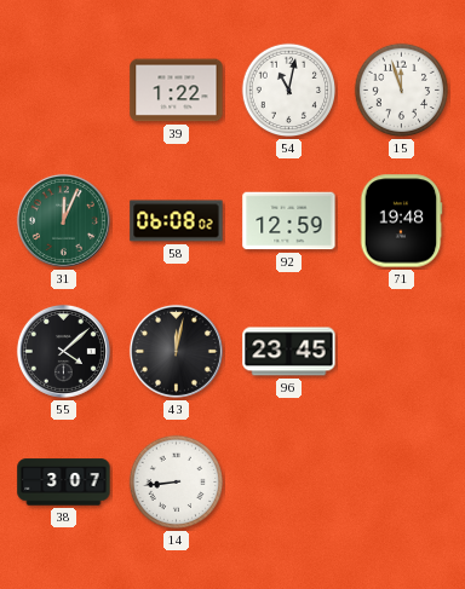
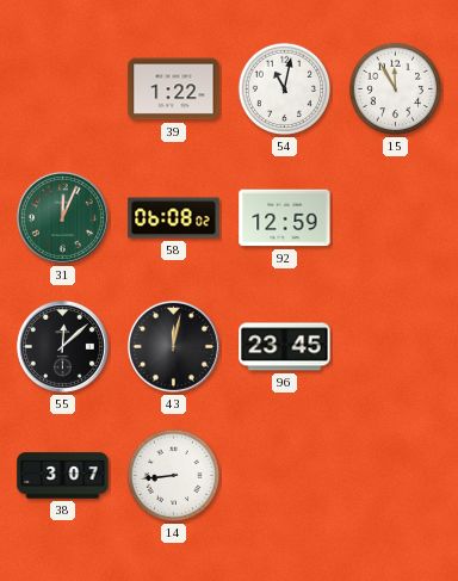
15: 11:57 -> 11:55
71: 19:48 -> none
55: 4:08 -> 12:08
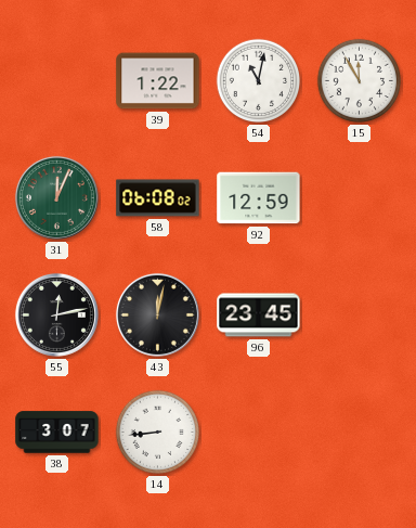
55: 12:08 -> 12:13
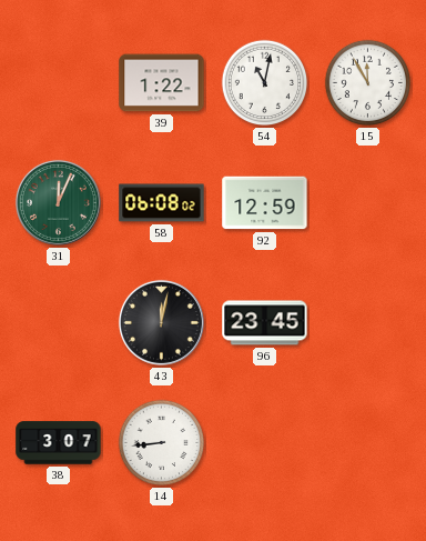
55: 12:13 -> none
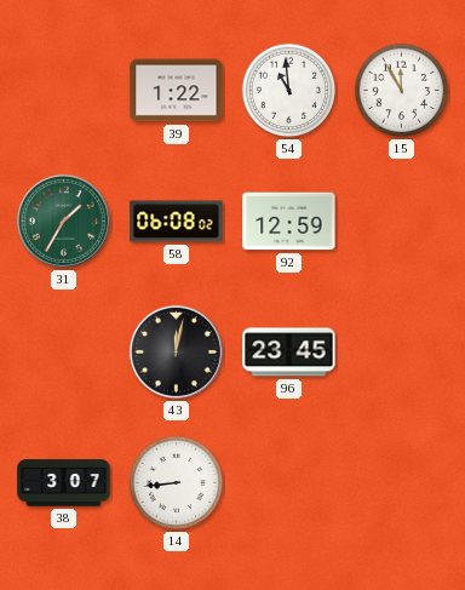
54: 11:02 -> 10:59
31: 12:04 -> 1:35
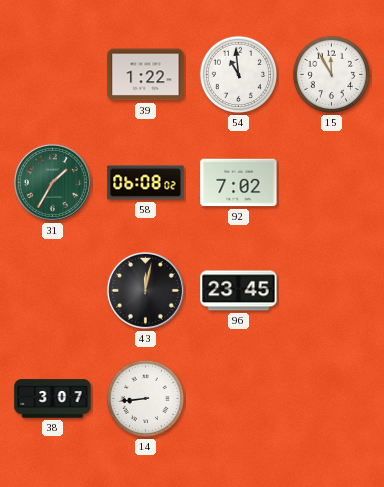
92: 12:59 -> 7:02
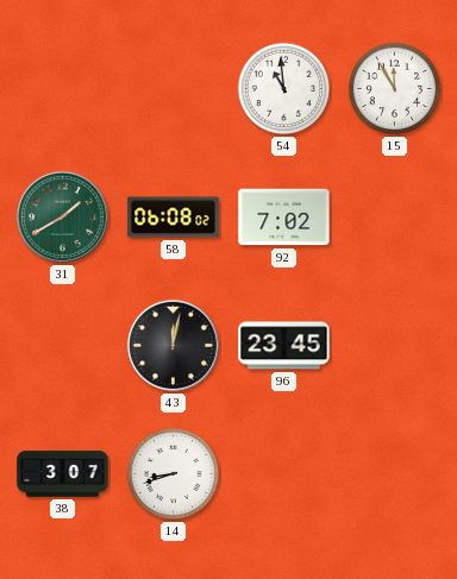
39: 1:22 -> none
31: 1:35 -> 1:40
14: 8:44 -> 8:42
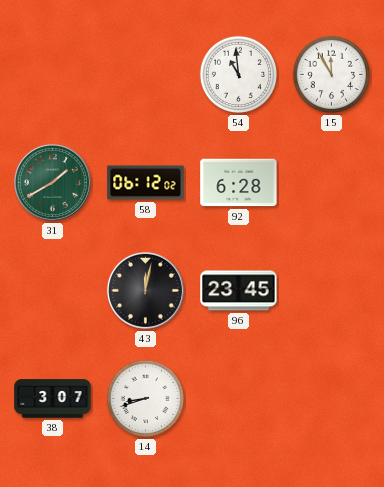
58: 06:08 -> 06:12
92: 7:02 -> 6:28
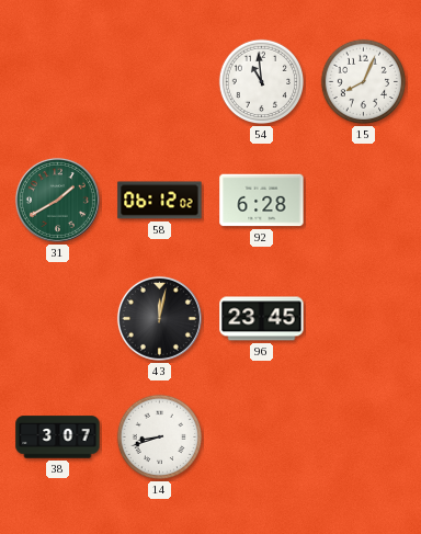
15: 11:55 -> 8:04
